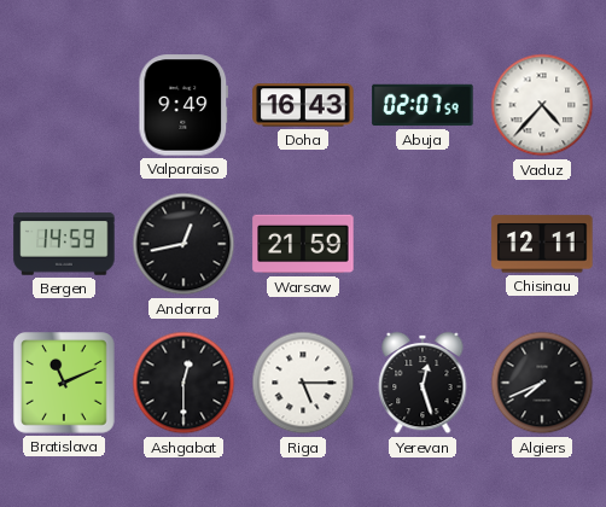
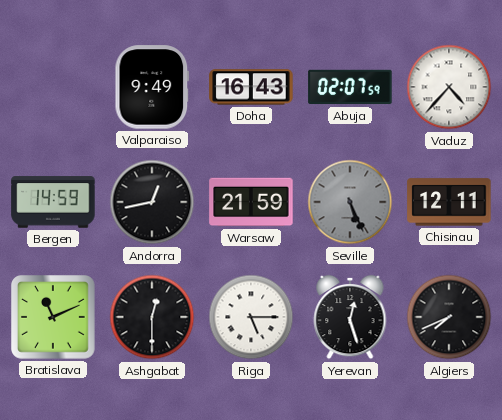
Seville: none -> 5:26
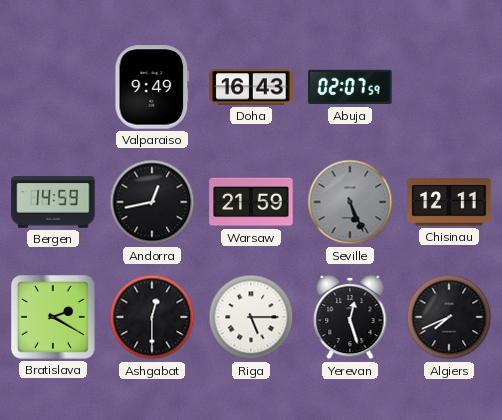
Vaduz: 4:37 -> none
Bratislava: 11:11 -> 2:20
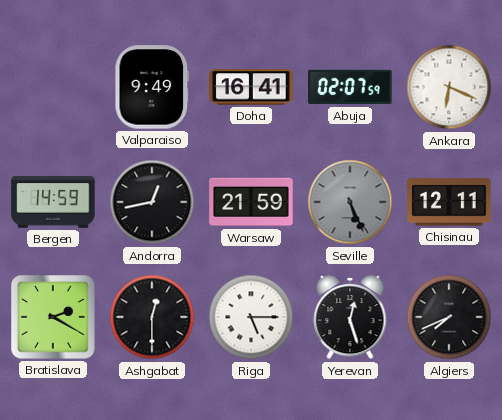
Doha: 16:43 -> 16:41
Ankara: none -> 6:19
